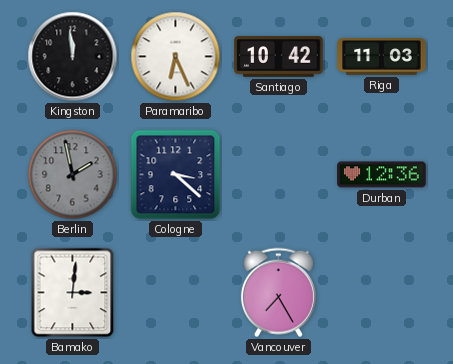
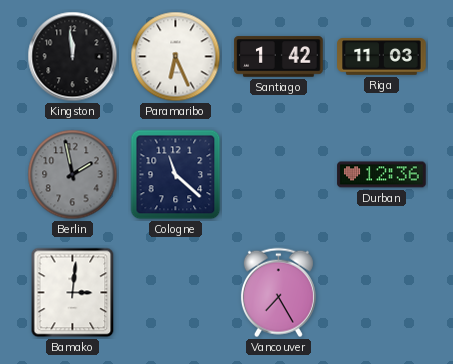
Santiago: 10:42 -> 1:42
Cologne: 3:22 -> 11:22
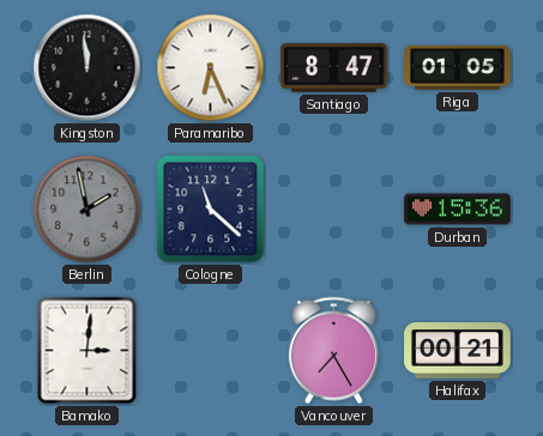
Santiago: 1:42 -> 8:47
Riga: 11:03 -> 01:05
Durban: 12:36 -> 15:36
Halifax: none -> 00:21
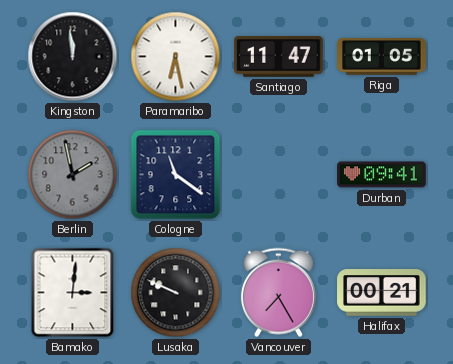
Paramaribo: 6:26 -> 6:28
Santiago: 8:47 -> 11:47
Cologne: 11:22 -> 11:21
Durban: 15:36 -> 09:41
Lusaka: none -> 9:49
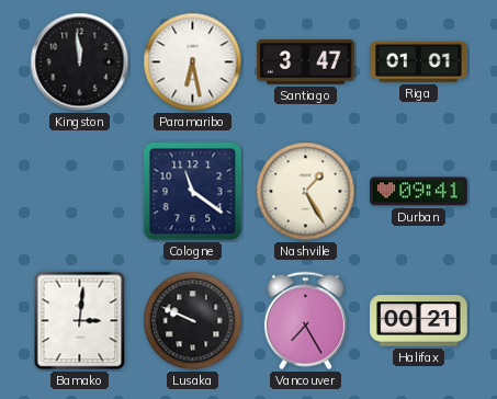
Santiago: 11:47 -> 3:47
Riga: 01:05 -> 01:01
Berlin: 1:58 -> none
Nashville: none -> 1:25
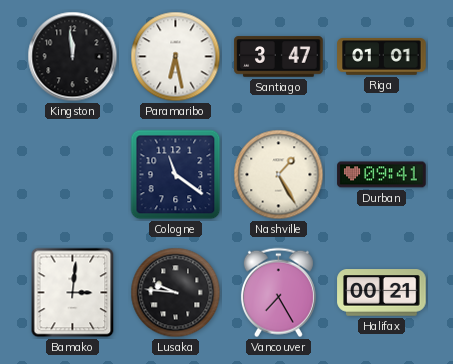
Lusaka: 9:49 -> 9:46
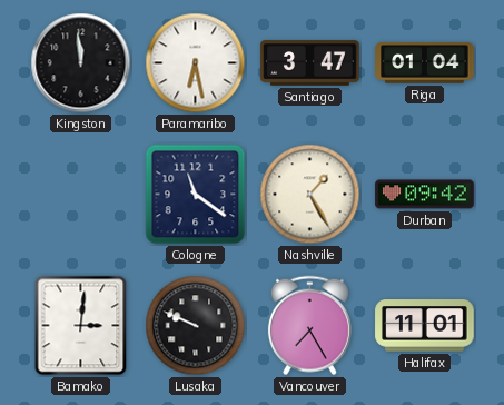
Riga: 01:01 -> 01:04
Durban: 09:41 -> 09:42
Lusaka: 9:46 -> 9:49
Halifax: 00:21 -> 11:01
